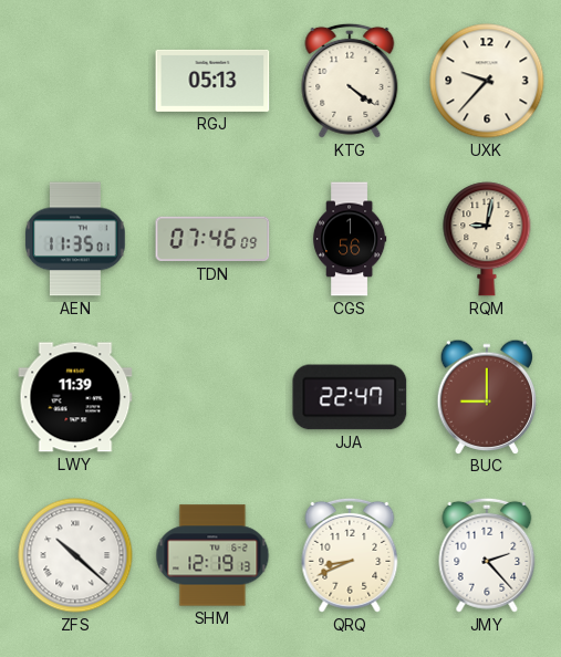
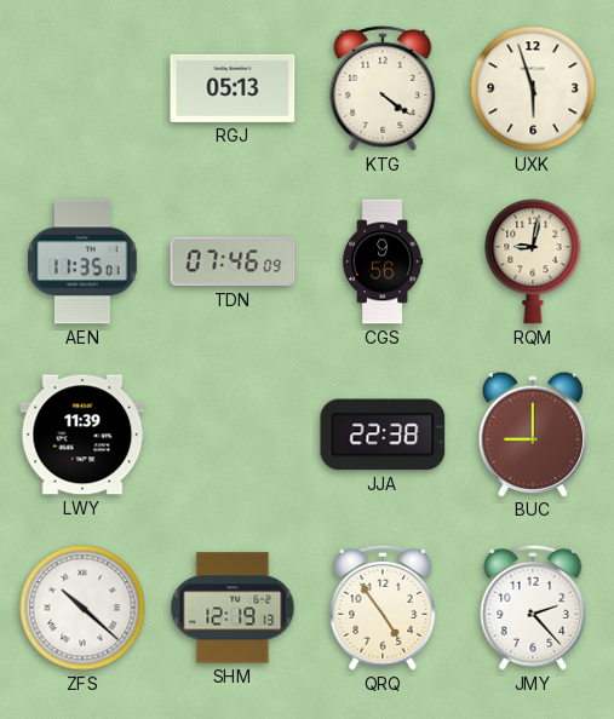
UXK: 9:37 -> 5:57
CGS: 1:56 -> 9:56
JJA: 22:47 -> 22:38
QRQ: 8:41 -> 4:54
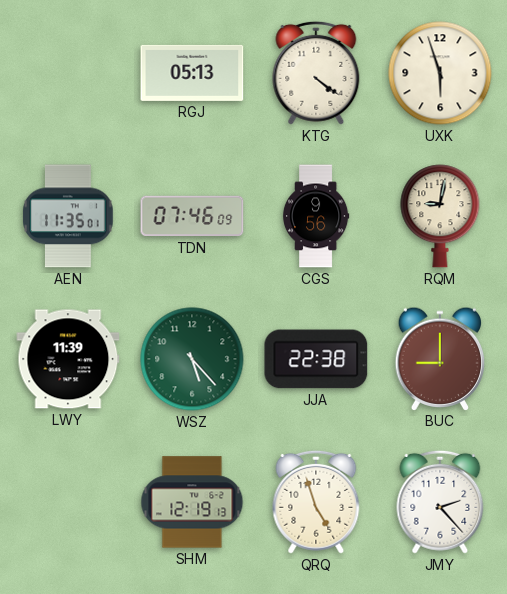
WSZ: none -> 5:23
ZFS: 10:22 -> none
QRQ: 4:54 -> 4:57
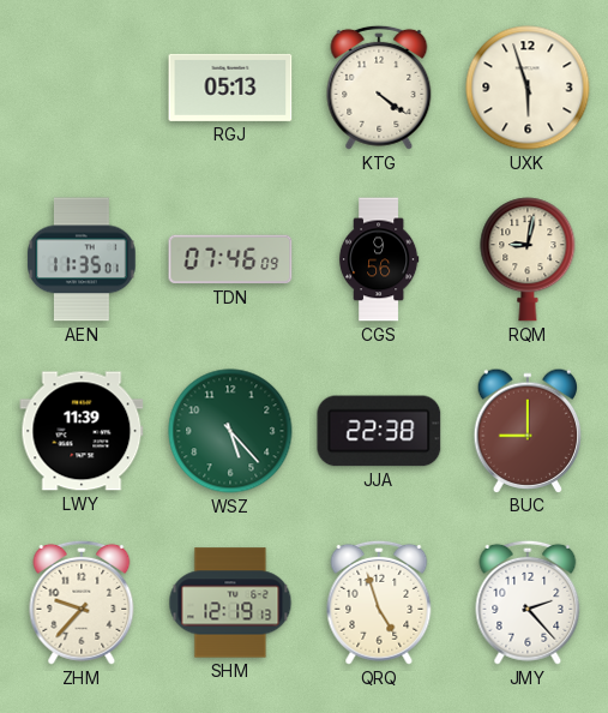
ZHM: none -> 9:37
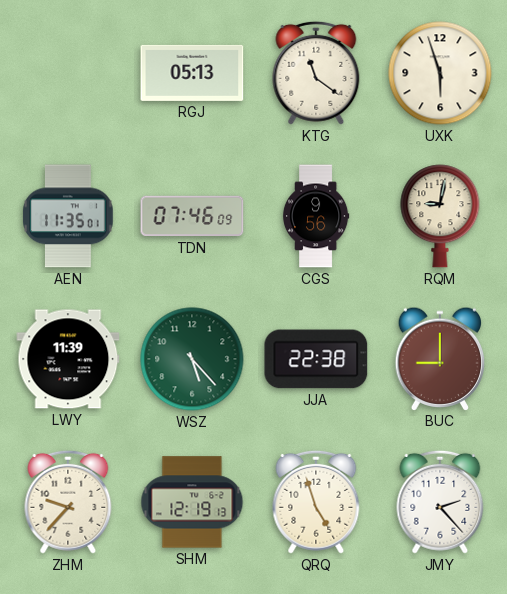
KTG: 4:21 -> 11:21
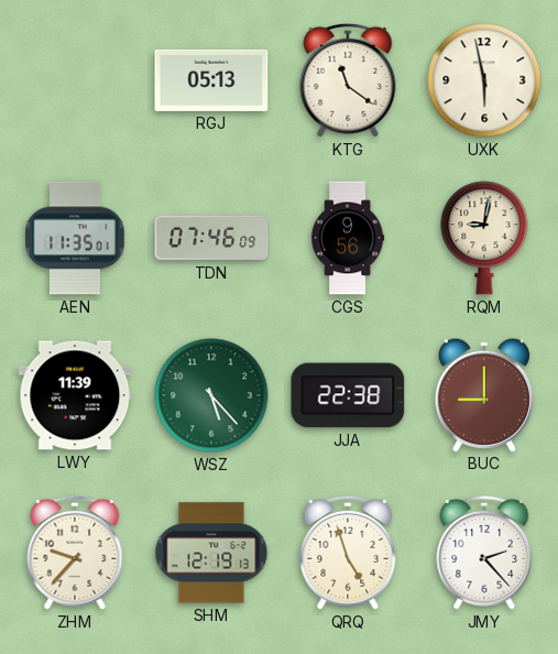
UXK: 5:57 -> 5:58
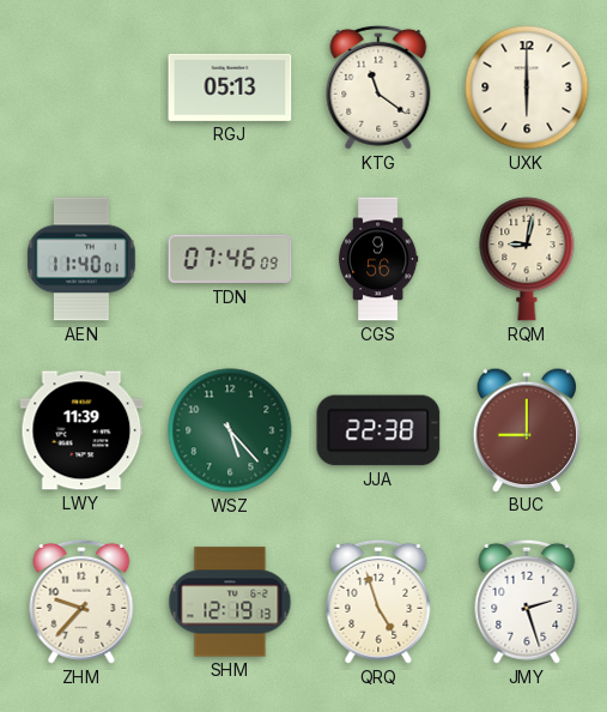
UXK: 5:58 -> 6:00
AEN: 11:35 -> 11:40
JMY: 2:23 -> 2:27
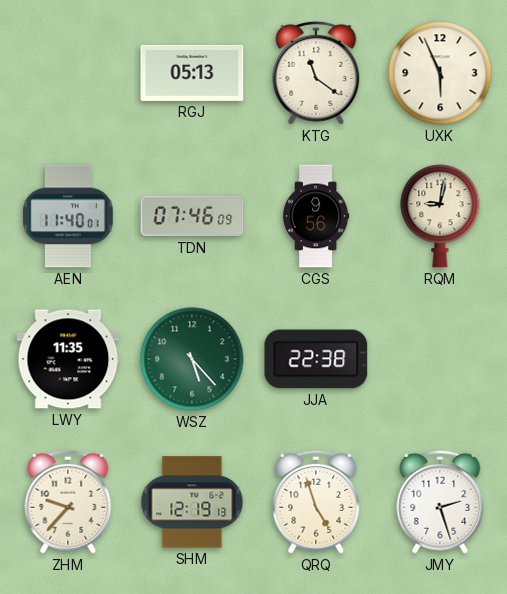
UXK: 6:00 -> 5:56
LWY: 11:39 -> 11:35
BUC: 9:00 -> none
